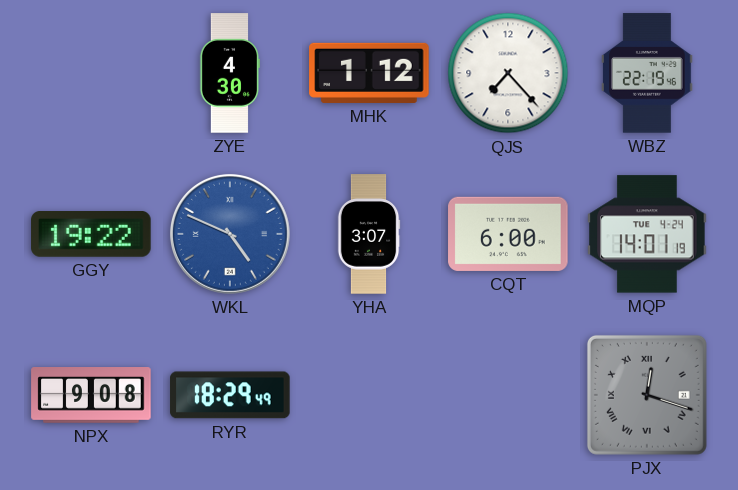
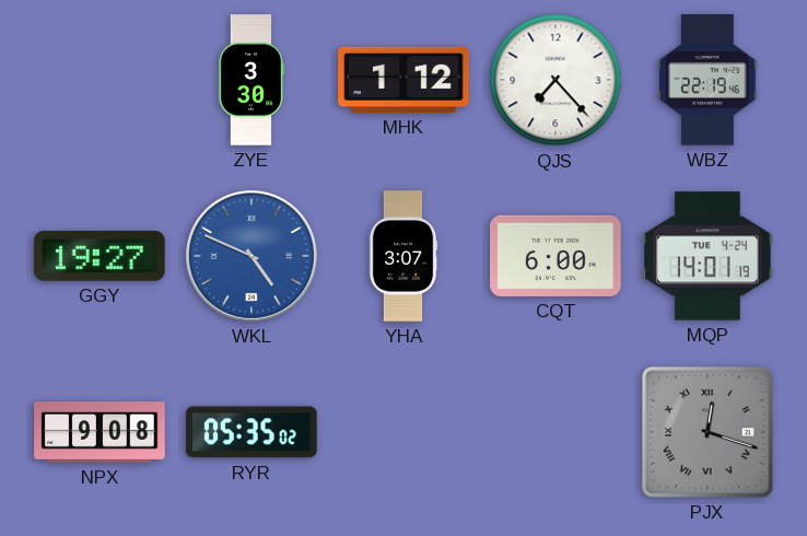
ZYE: 4:30 -> 3:30
GGY: 19:22 -> 19:27
RYR: 18:29 -> 05:35
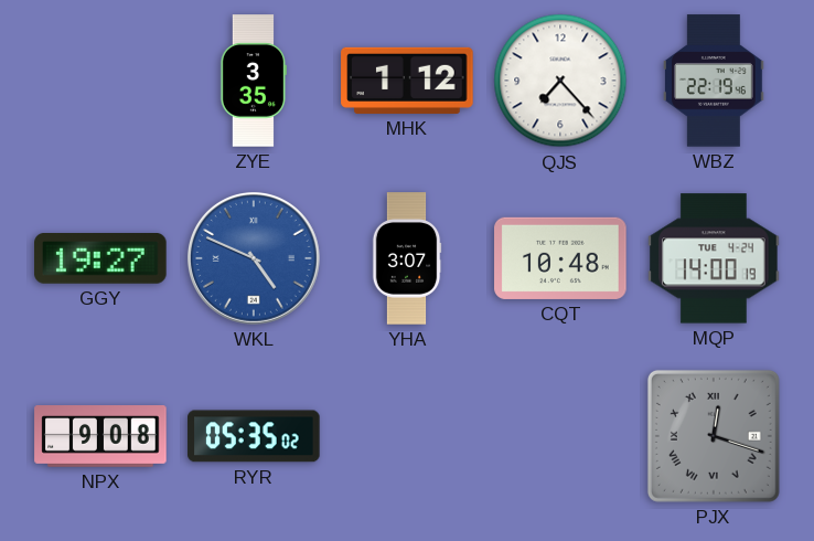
ZYE: 3:30 -> 3:35
CQT: 6:00 -> 10:48
MQP: 14:01 -> 14:00
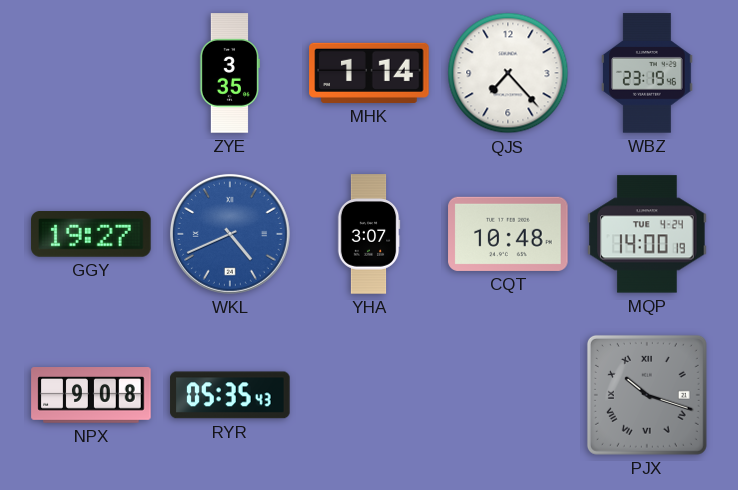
MHK: 1:12 -> 1:14
WBZ: 22:19 -> 23:19
WKL: 4:49 -> 4:41
RYR: 05:35:02 -> 05:35:43
PJX: 12:18 -> 10:18
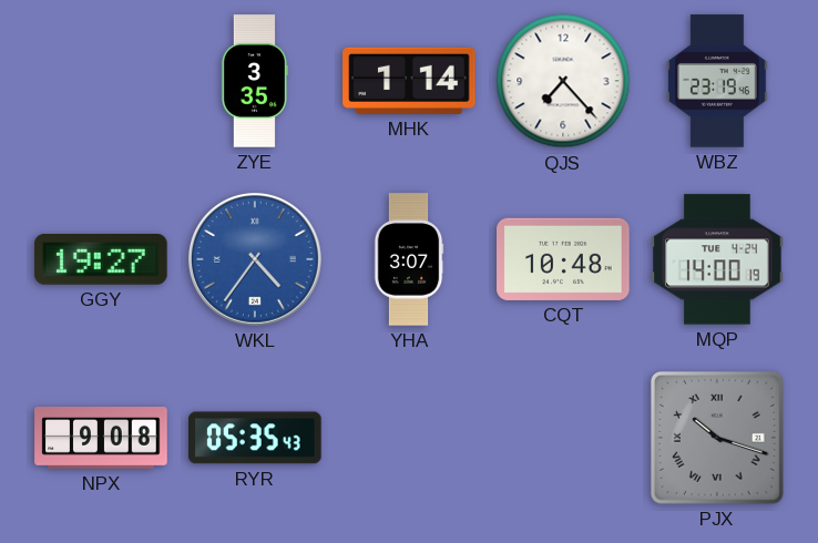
WKL: 4:41 -> 4:36
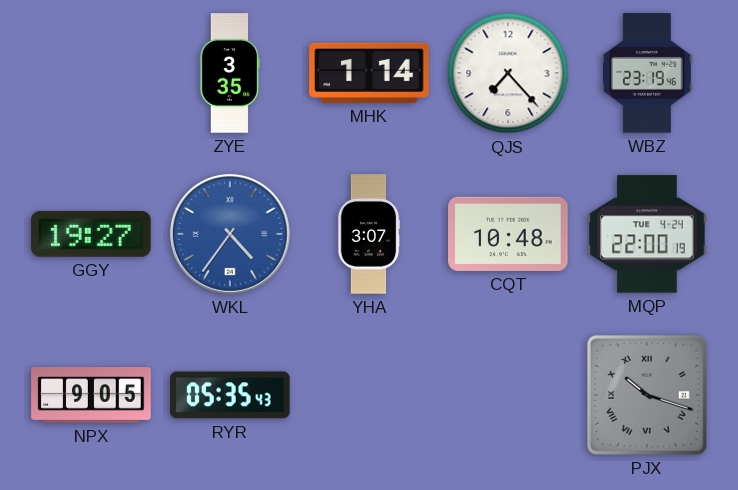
MQP: 14:00 -> 22:00
NPX: 9:08 -> 9:05
